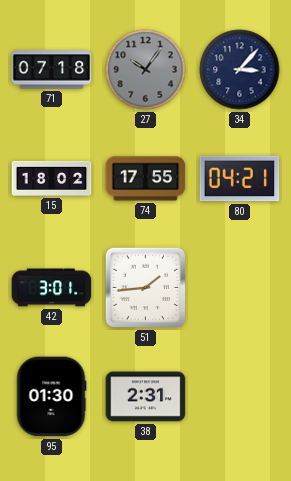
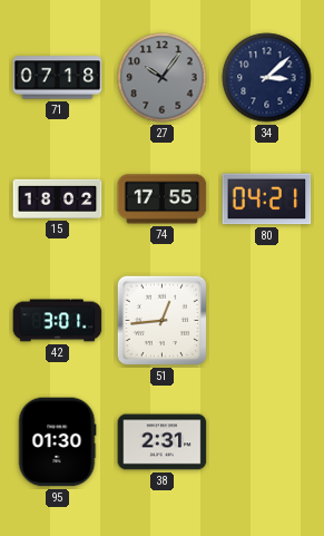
34: 3:07 -> 3:08
51: 1:44 -> 12:44
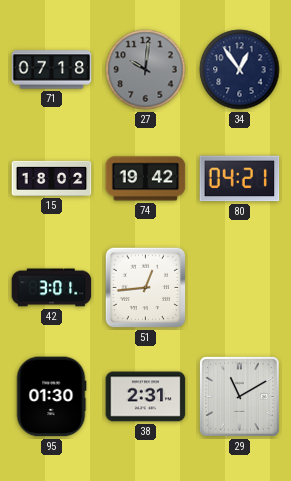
27: 10:06 -> 10:01
34: 3:08 -> 12:54
74: 17:55 -> 19:42
29: none -> 11:10
